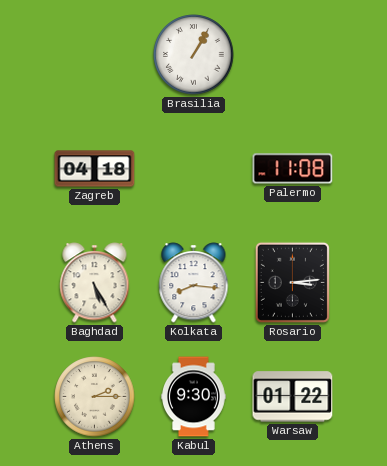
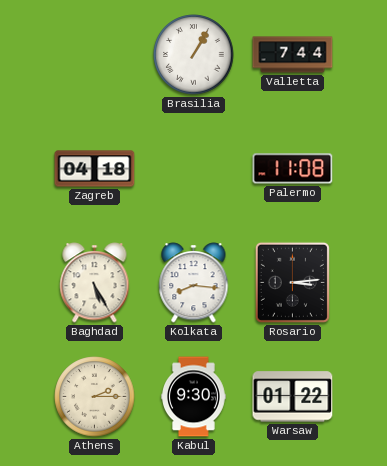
Valletta: none -> 7:44
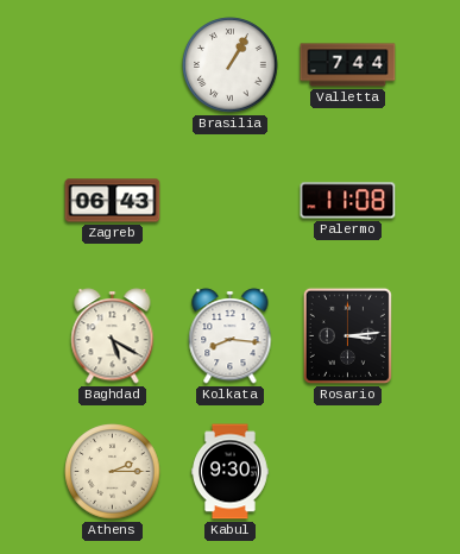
Zagreb: 04:18 -> 06:43
Baghdad: 5:25 -> 5:20
Warsaw: 01:22 -> none
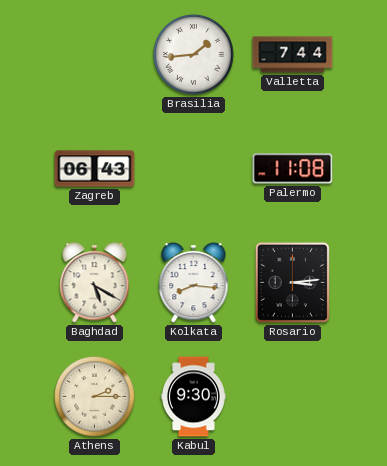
Brasilia: 1:05 -> 1:44
